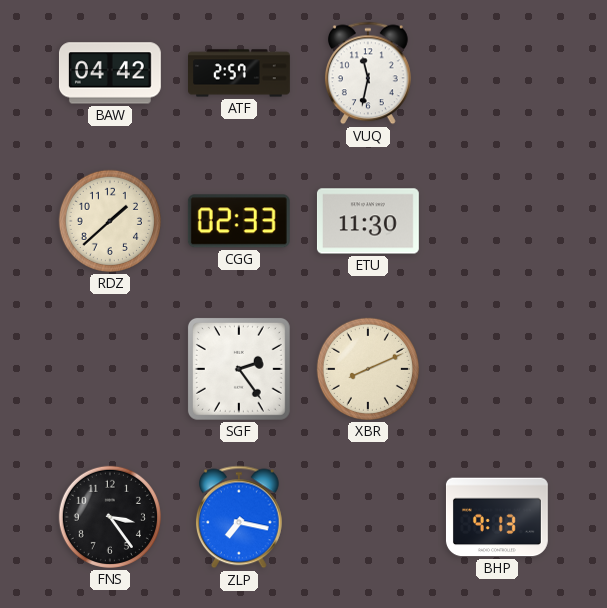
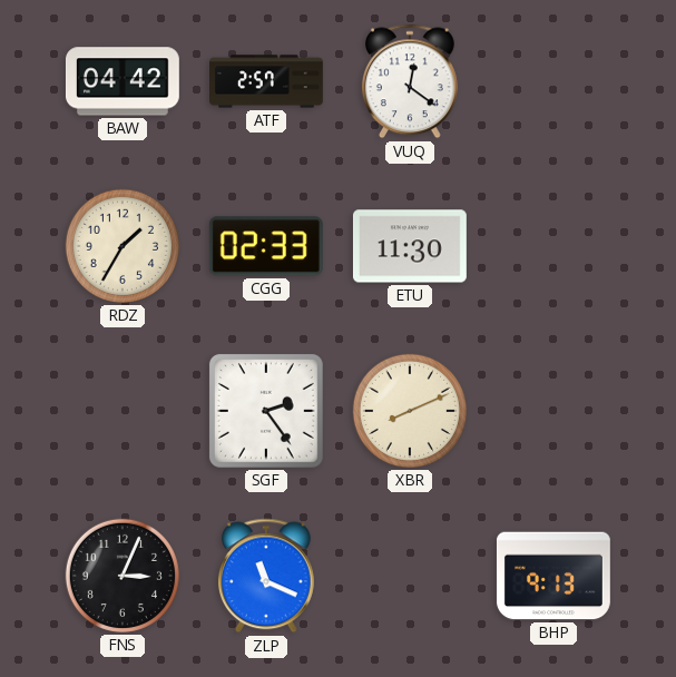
VUQ: 11:32 -> 12:21
RDZ: 1:38 -> 1:35
FNS: 3:24 -> 3:04
ZLP: 7:17 -> 11:19
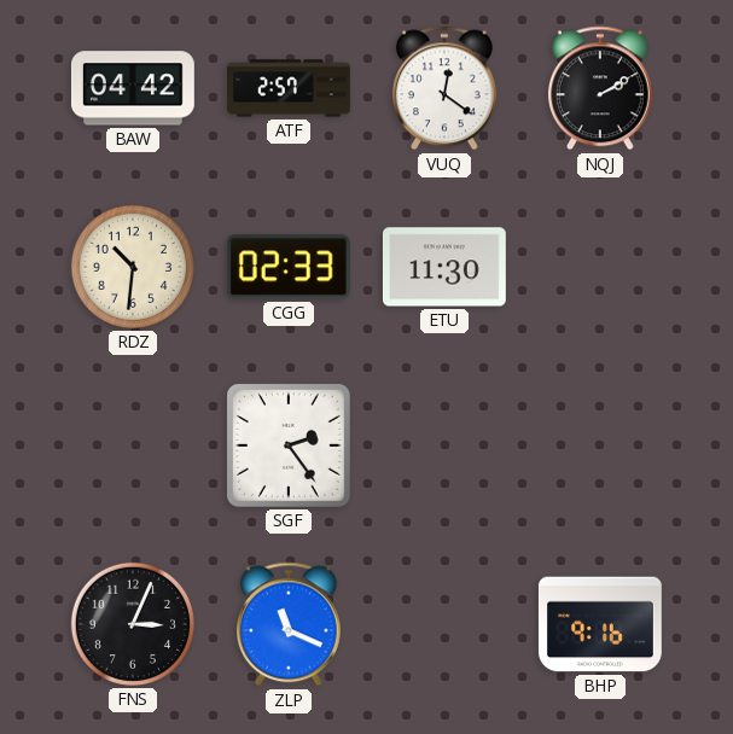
NQJ: none -> 2:10
RDZ: 1:35 -> 10:31
XBR: 8:11 -> none
BHP: 9:13 -> 9:16
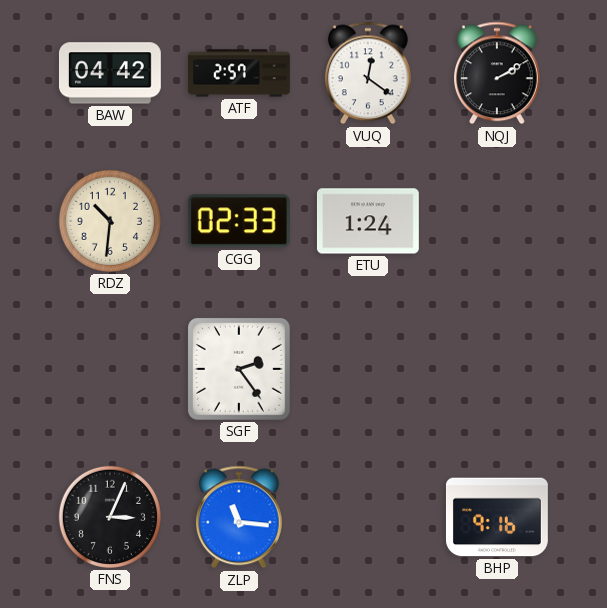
ETU: 11:30 -> 1:24
ZLP: 11:19 -> 11:16
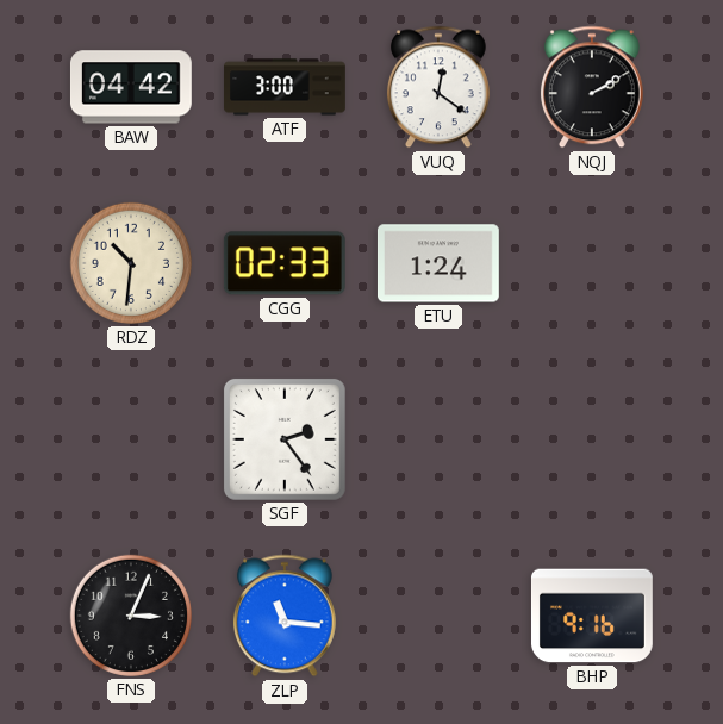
ATF: 2:57 -> 3:00
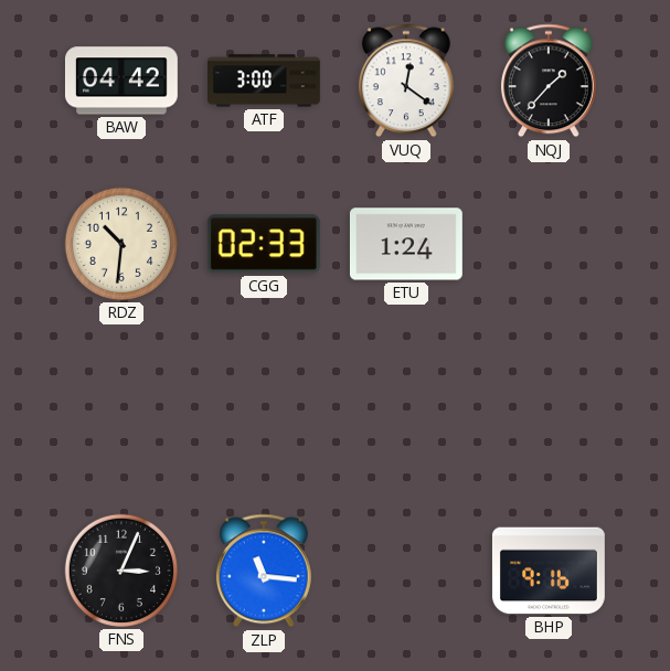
NQJ: 2:10 -> 1:37
SGF: 2:24 -> none
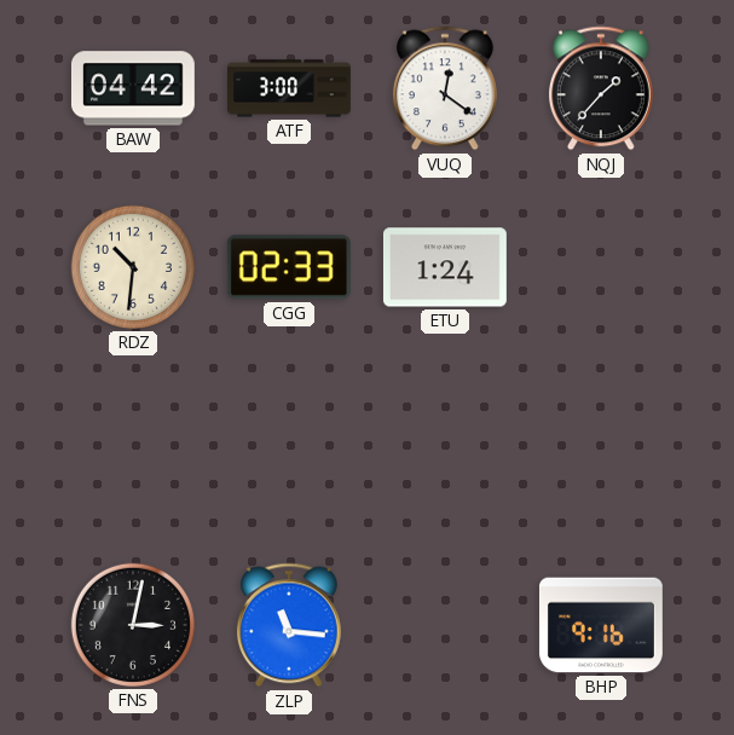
FNS: 3:04 -> 3:02
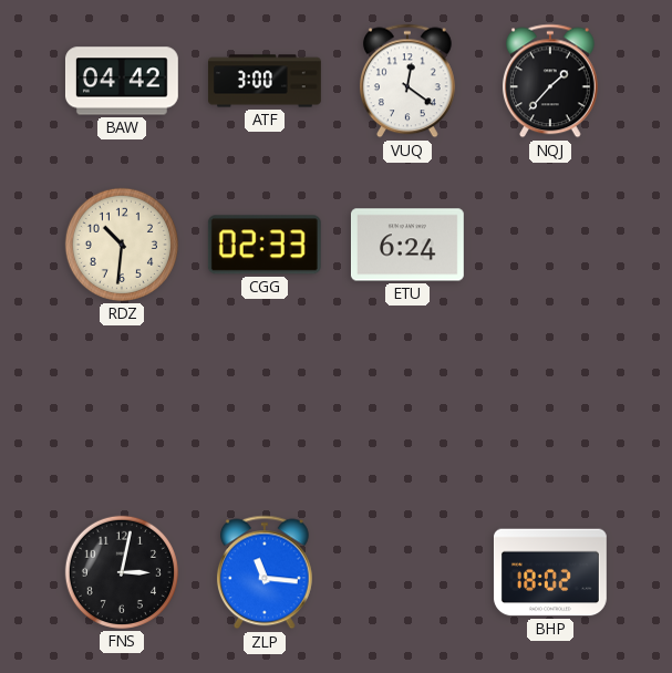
ETU: 1:24 -> 6:24
BHP: 9:16 -> 18:02
